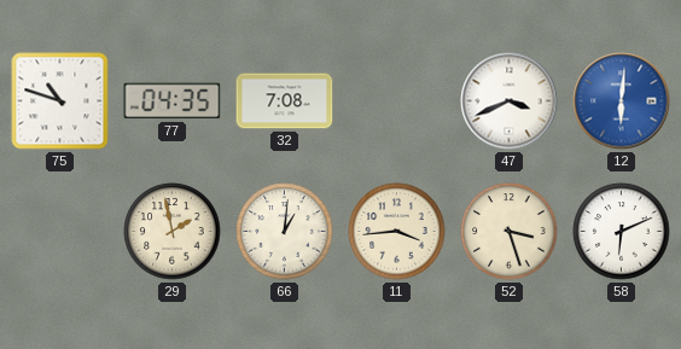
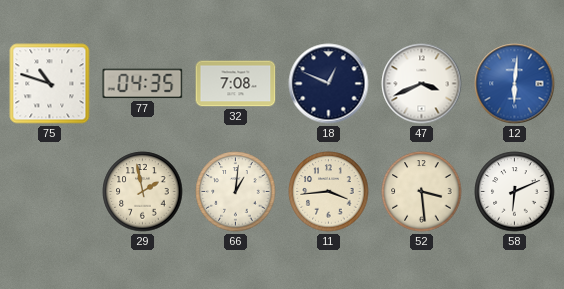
18: none -> 12:49
52: 3:27 -> 3:29
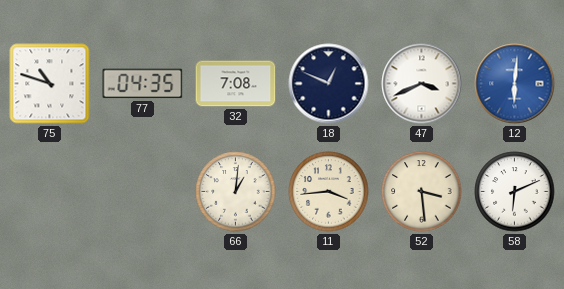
29: 1:58 -> none
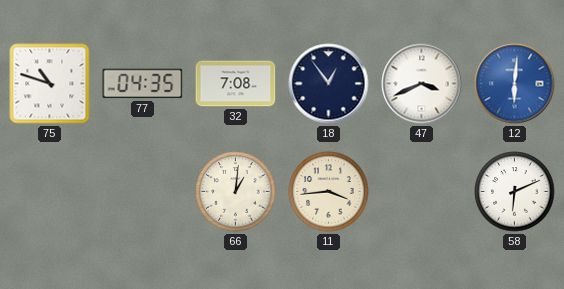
18: 12:49 -> 12:54
52: 3:29 -> none
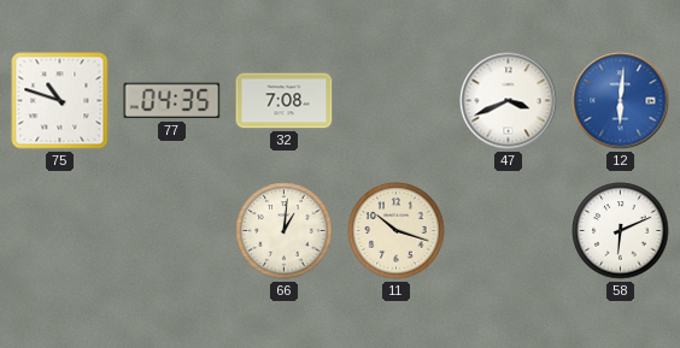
18: 12:54 -> none
11: 3:44 -> 10:18
